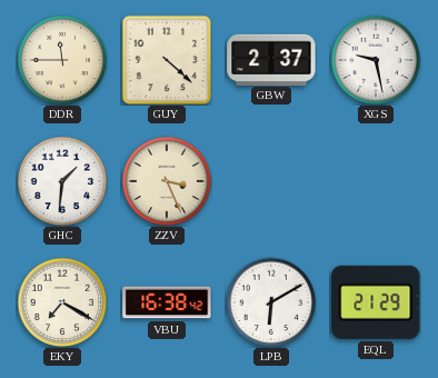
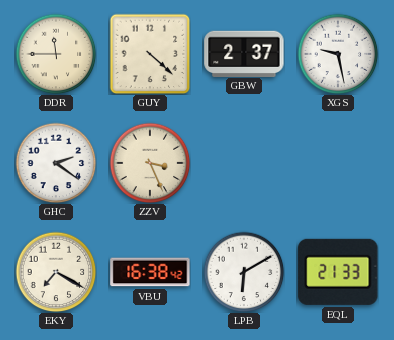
GHC: 1:31 -> 2:21
EQL: 21:29 -> 21:33
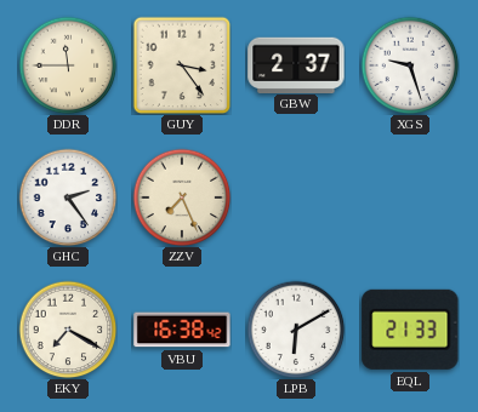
GUY: 4:22 -> 3:24
XGS: 9:28 -> 9:27
GHC: 2:21 -> 2:24
ZZV: 3:26 -> 7:26
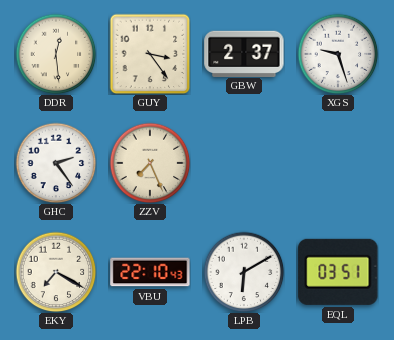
DDR: 11:45 -> 12:29
VBU: 16:38 -> 22:10
EQL: 21:33 -> 03:51
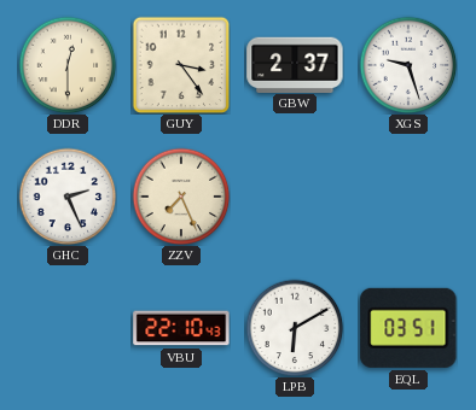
DDR: 12:29 -> 12:30
GHC: 2:24 -> 2:26
EKY: 7:20 -> none
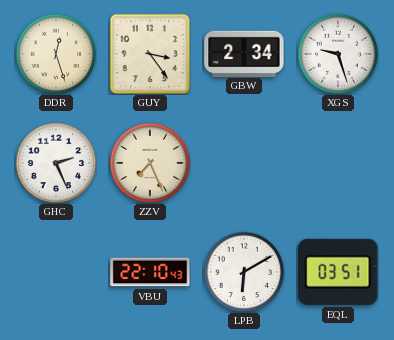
DDR: 12:30 -> 12:27
GBW: 2:37 -> 2:34
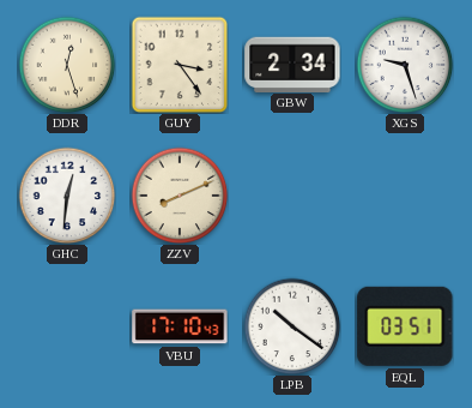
GHC: 2:26 -> 12:31
ZZV: 7:26 -> 8:11
VBU: 22:10 -> 17:10
LPB: 6:10 -> 10:21
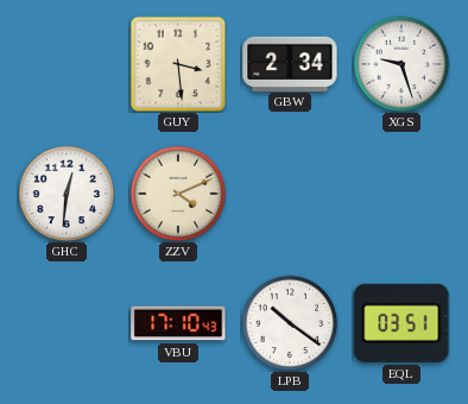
DDR: 12:27 -> none
GUY: 3:24 -> 3:29
ZZV: 8:11 -> 4:11
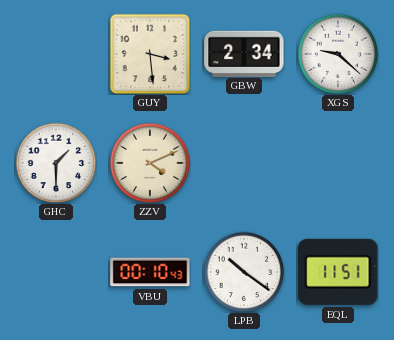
XGS: 9:27 -> 9:22
GHC: 12:31 -> 1:30
VBU: 17:10 -> 00:10
EQL: 03:51 -> 11:51
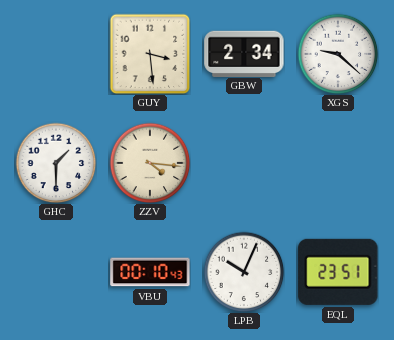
ZZV: 4:11 -> 4:16
LPB: 10:21 -> 10:04
EQL: 11:51 -> 23:51
